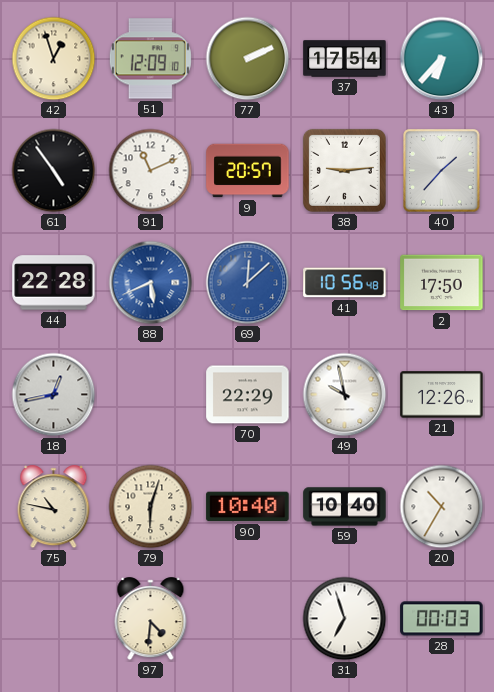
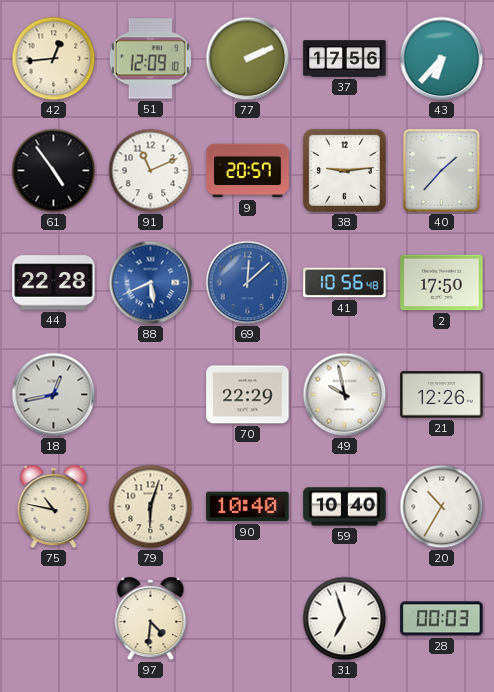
42: 12:57 -> 12:44
37: 17:54 -> 17:56
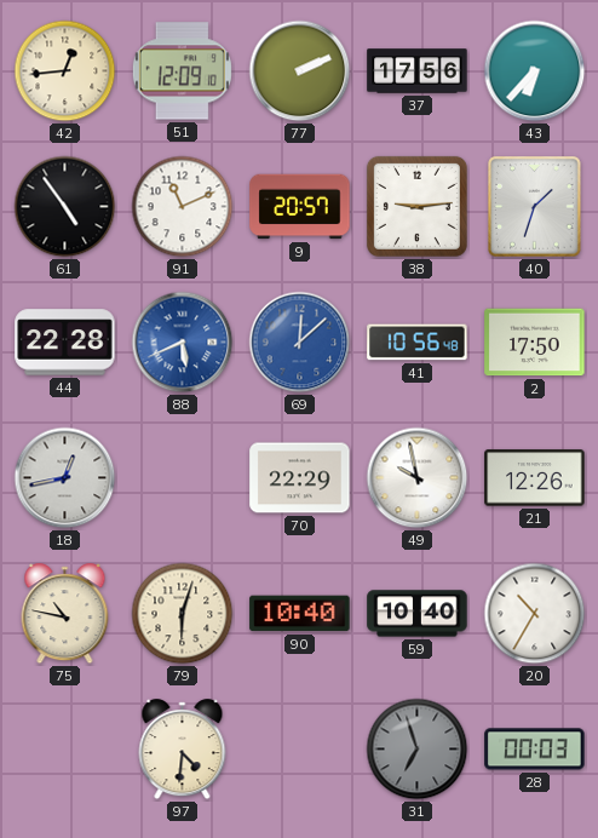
40: 1:37 -> 1:33
31 dial: white -> grey
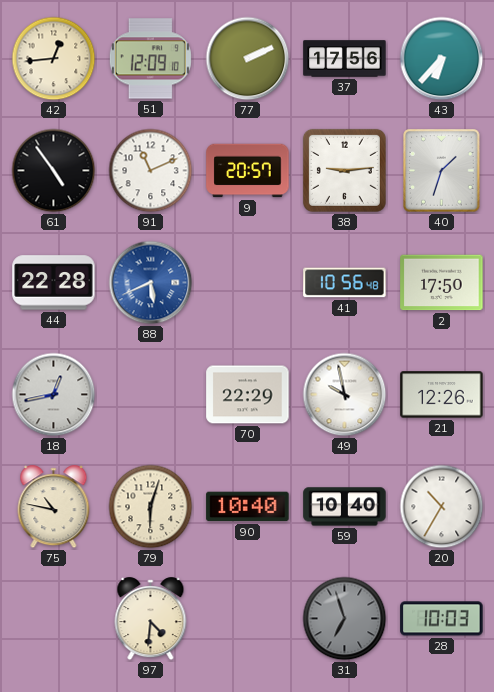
69: 12:08 -> none
28: 00:03 -> 10:03
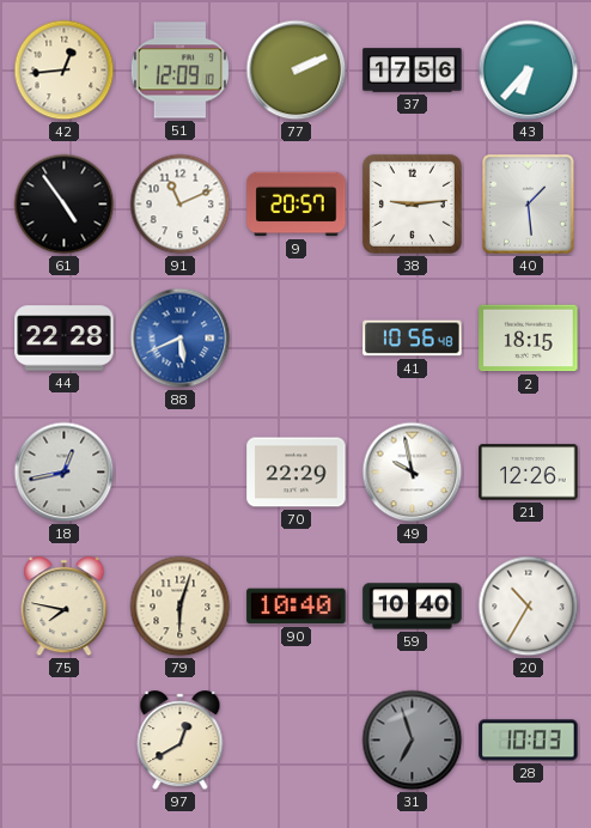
40: 1:33 -> 1:29
2: 17:50 -> 18:15
75: 10:47 -> 7:47
97: 4:31 -> 12:40
